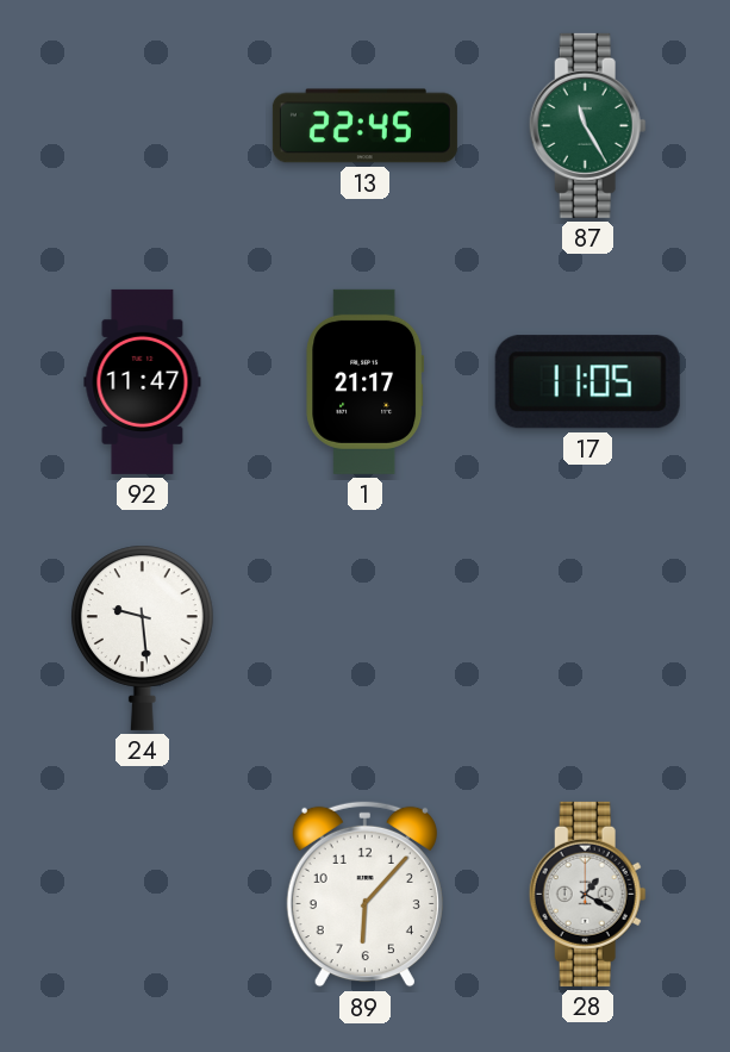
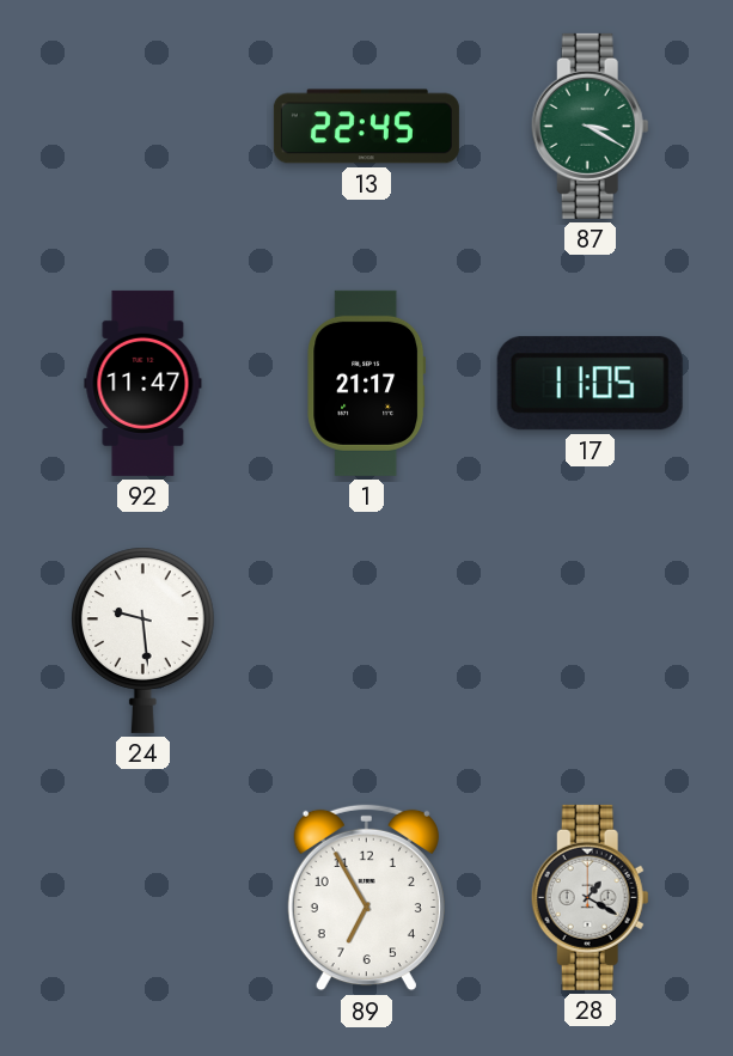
87: 11:25 -> 3:20
89: 6:07 -> 6:55
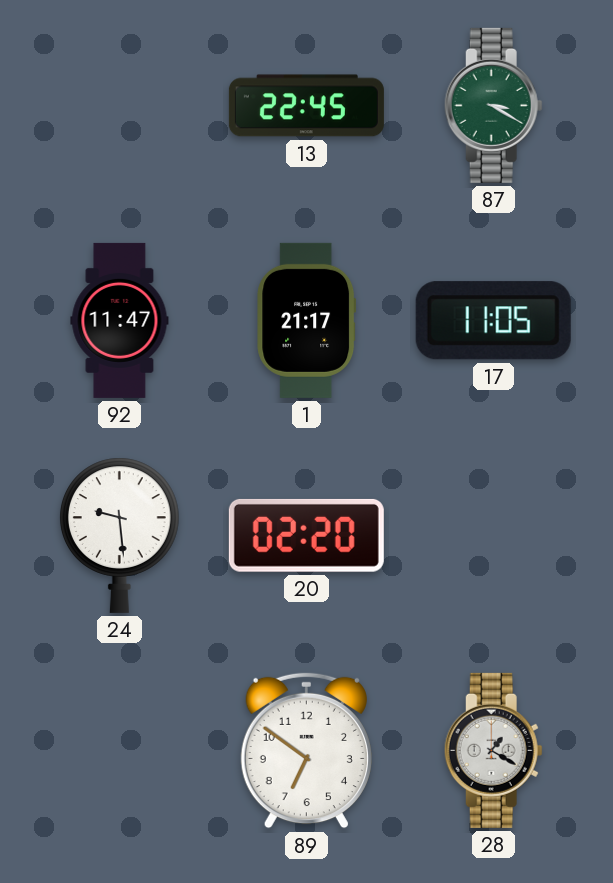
20: none -> 02:20
89: 6:55 -> 6:51
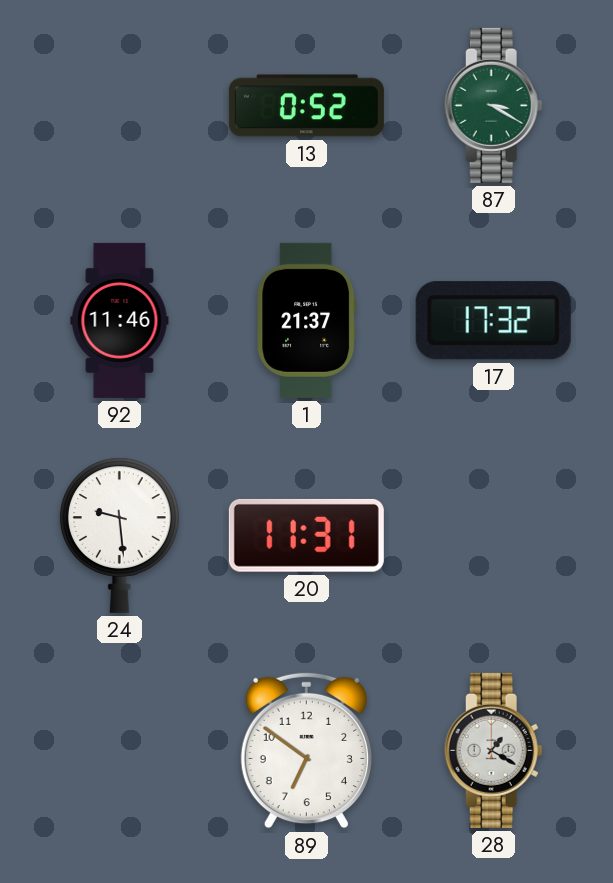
13: 22:45 -> 0:52
92: 11:47 -> 11:46
1: 21:17 -> 21:37
17: 11:05 -> 17:32
20: 02:20 -> 11:31
